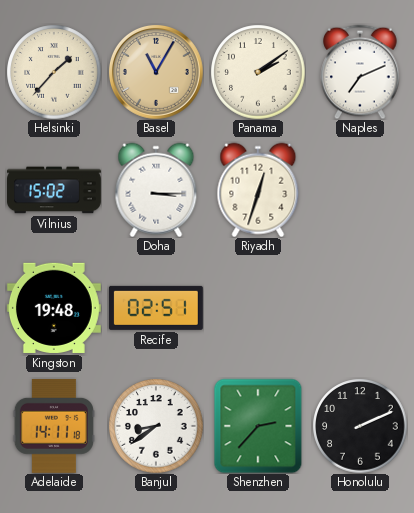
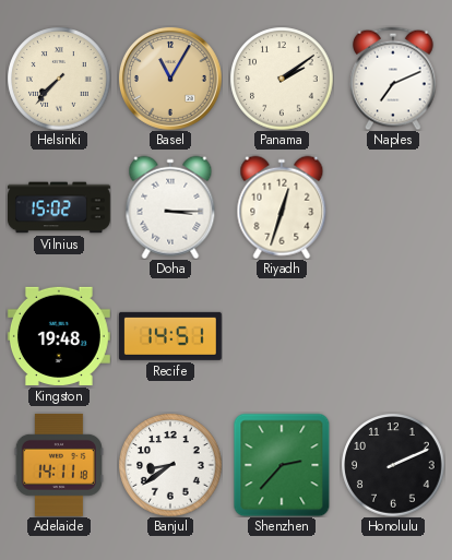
Helsinki: 1:37 -> 7:37
Recife: 02:51 -> 14:51
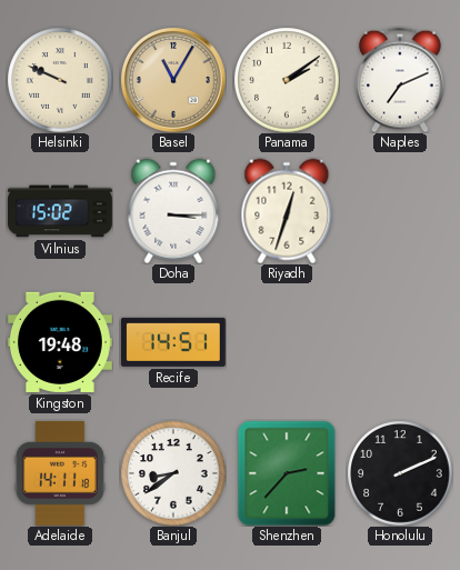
Helsinki: 7:37 -> 9:49
